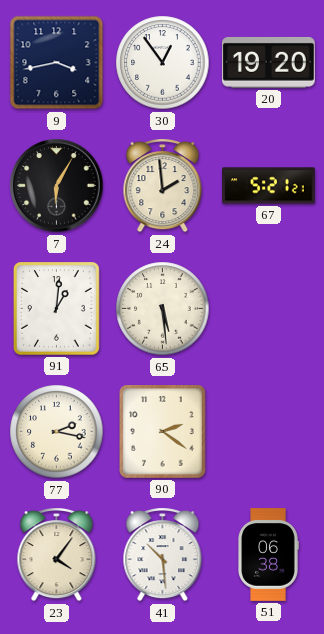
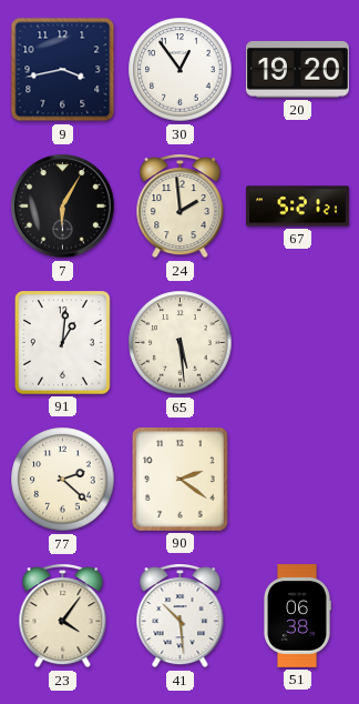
77: 2:17 -> 2:22
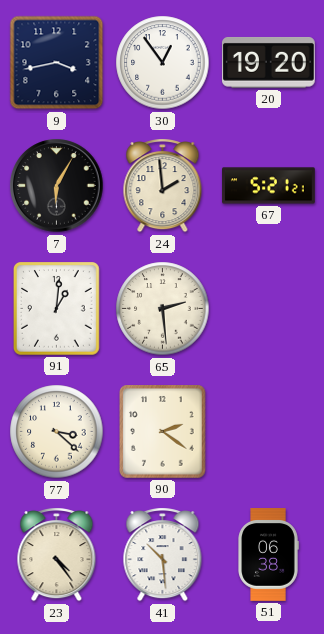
65: 5:29 -> 2:29
77: 2:22 -> 3:22
23: 4:06 -> 4:24
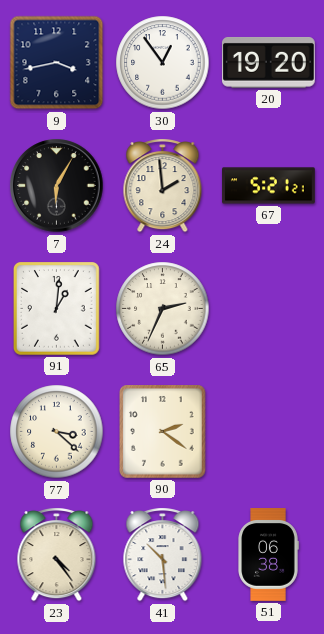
65: 2:29 -> 2:34
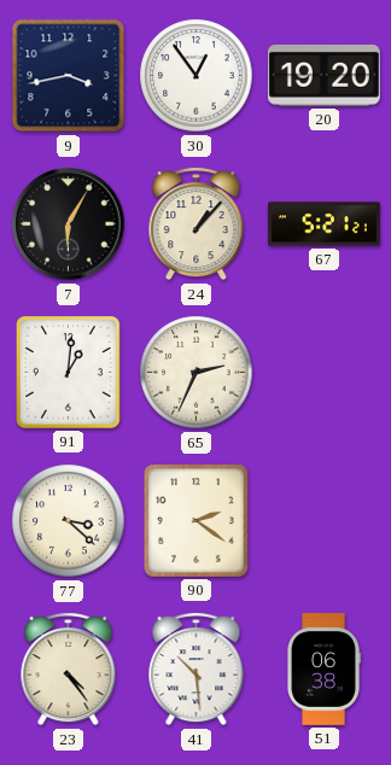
24: 1:59 -> 1:07
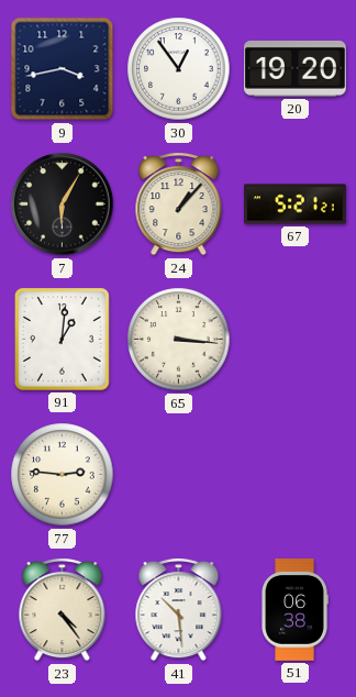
65: 2:34 -> 3:16
77: 3:22 -> 2:46
90: 2:21 -> none
